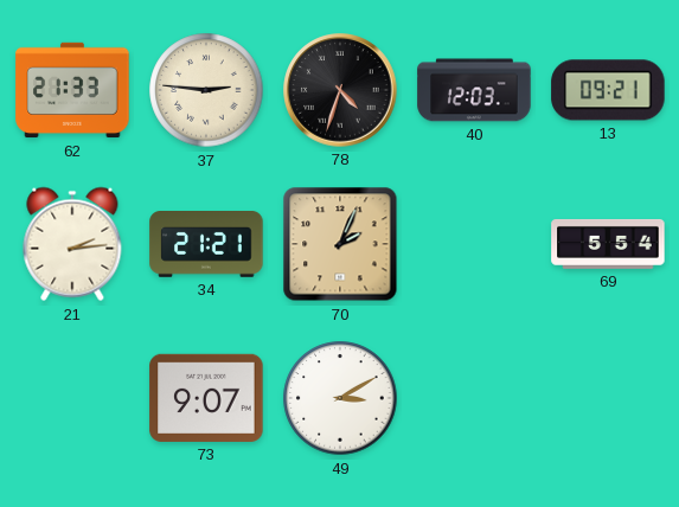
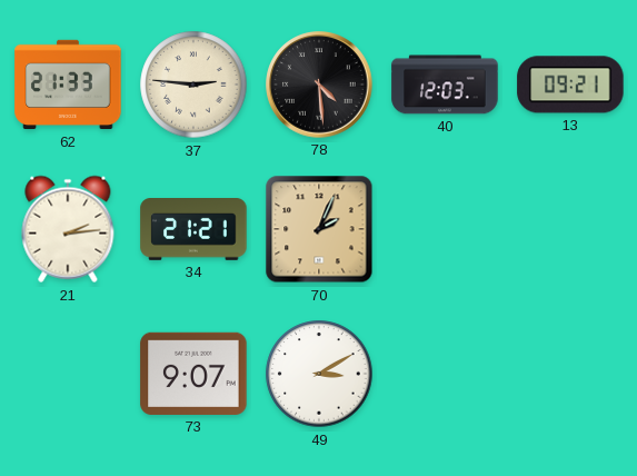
78: 4:33 -> 4:29
69: 5:54 -> none
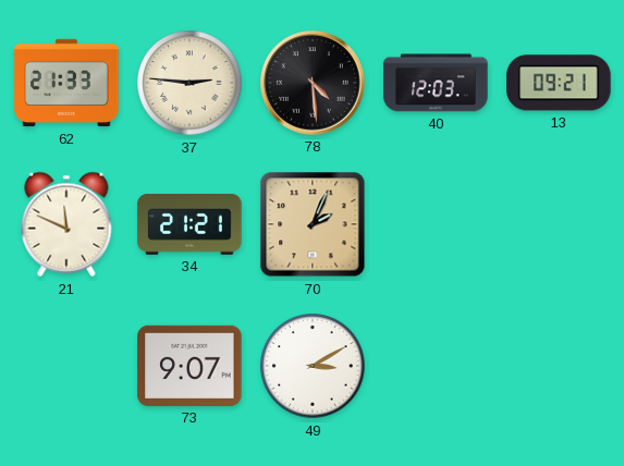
21: 2:14 -> 11:49
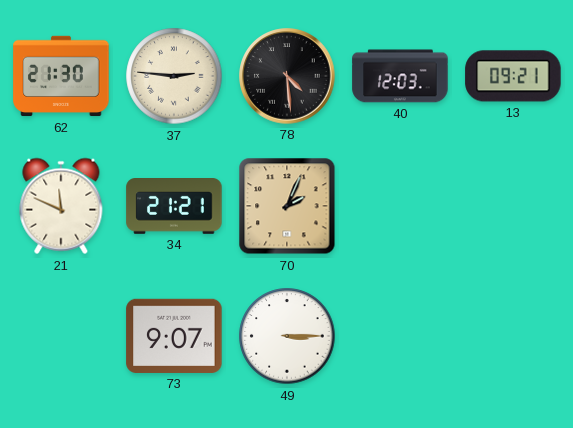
62: 21:33 -> 21:30
49: 3:10 -> 3:15
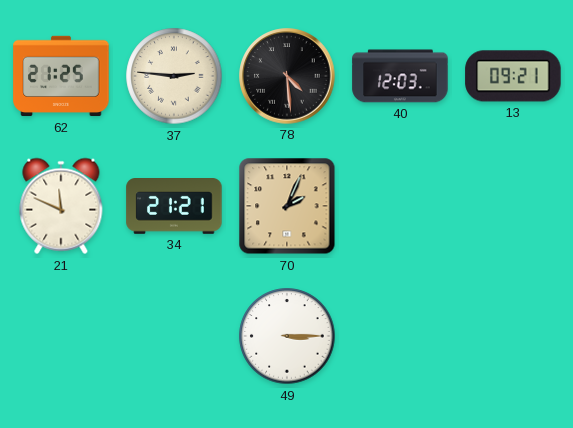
62: 21:30 -> 21:25
73: 9:07 -> none
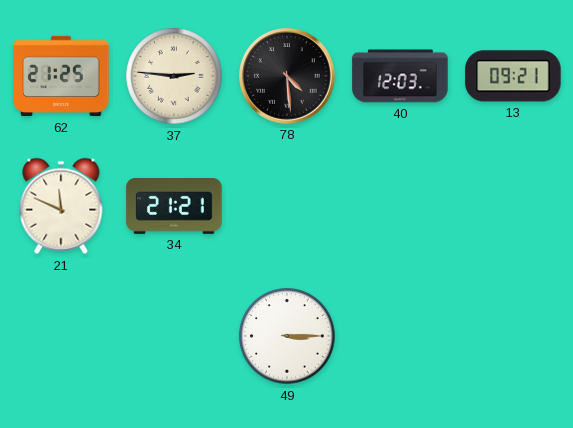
70: 2:04 -> none
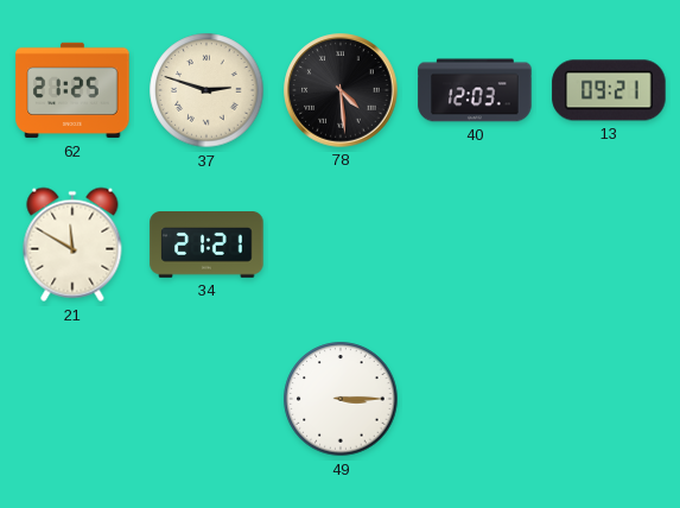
37: 2:46 -> 2:48
21: 11:49 -> 11:50
